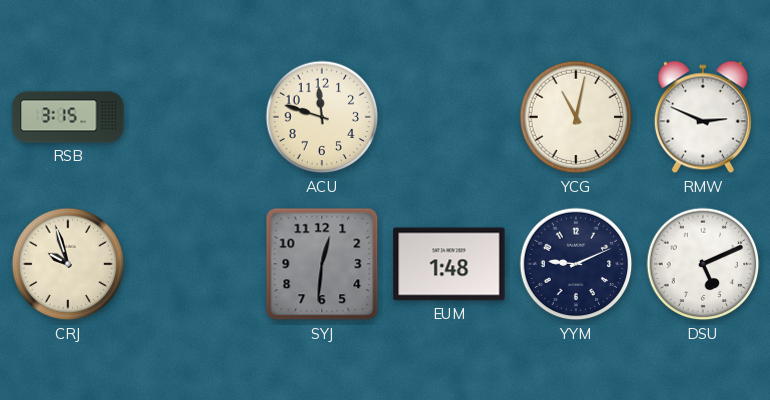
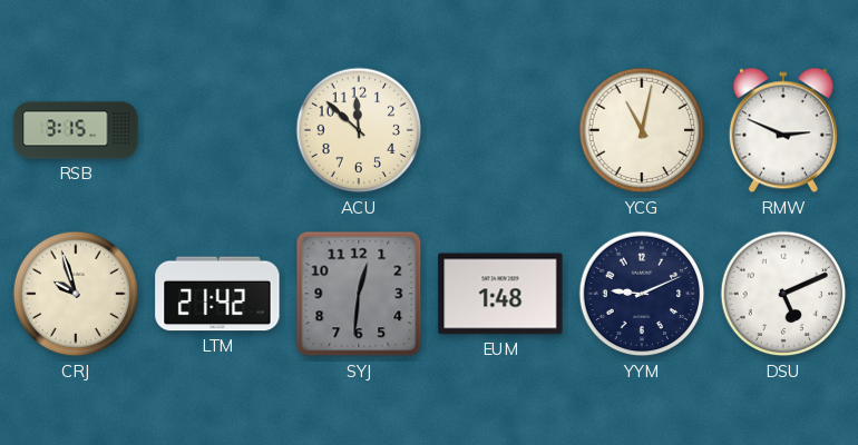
ACU: 11:48 -> 11:52
LTM: none -> 21:42
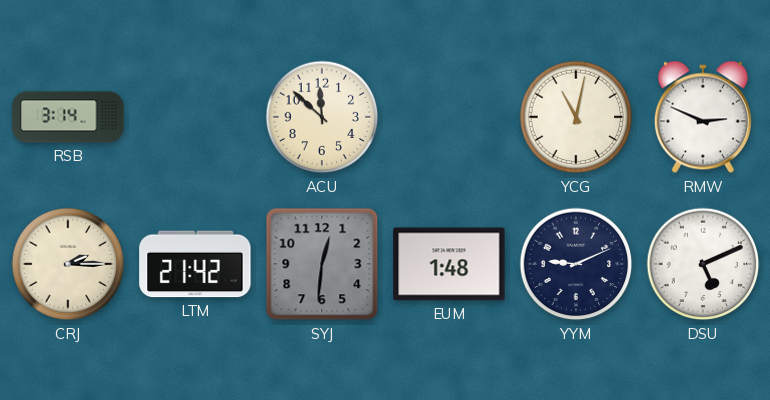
RSB: 3:15 -> 3:14
CRJ: 9:57 -> 2:15
